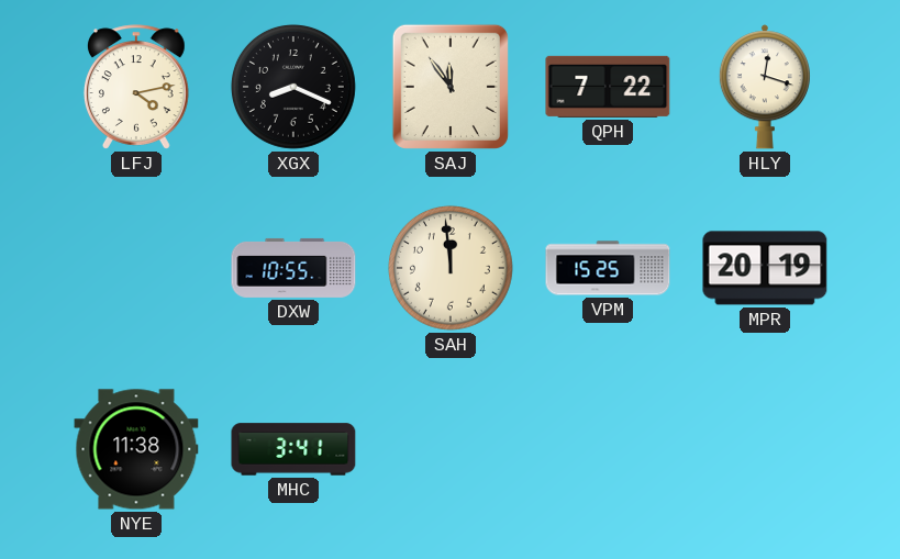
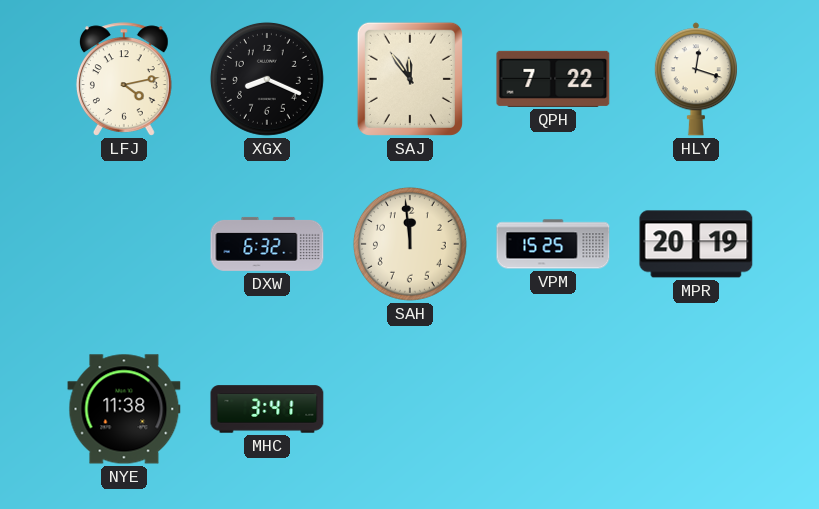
DXW: 10:55 -> 6:32
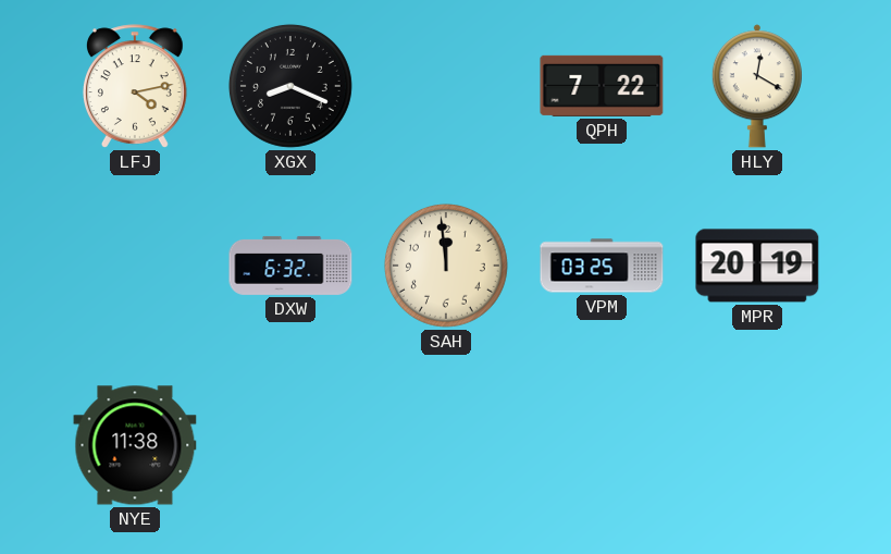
SAJ: 11:54 -> none
HLY: 12:18 -> 12:20
VPM: 15:25 -> 03:25
MHC: 3:41 -> none
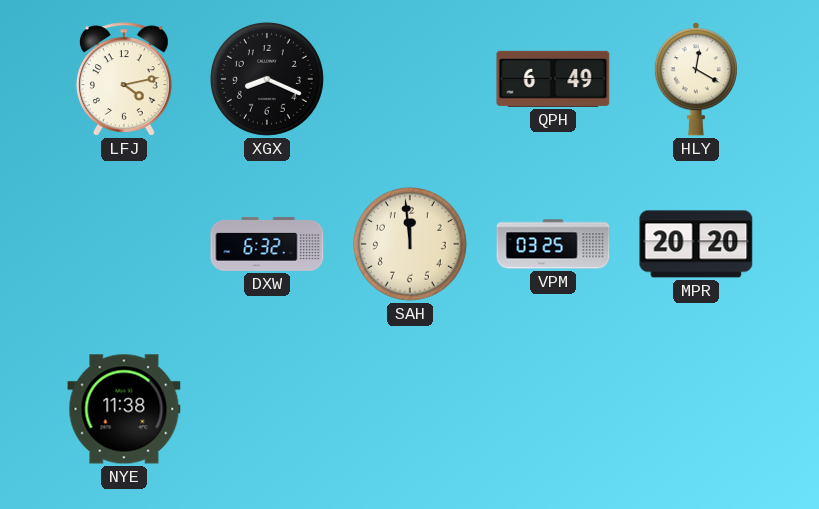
QPH: 7:22 -> 6:49
MPR: 20:19 -> 20:20
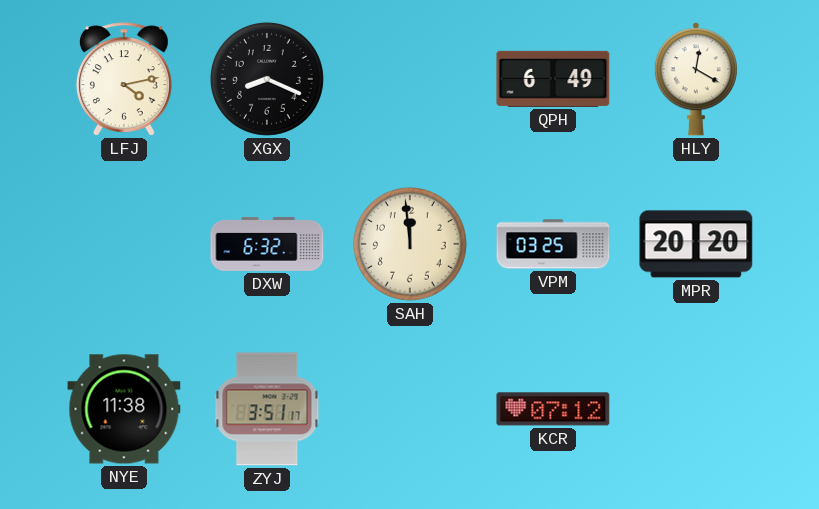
ZYJ: none -> 3:51
KCR: none -> 07:12
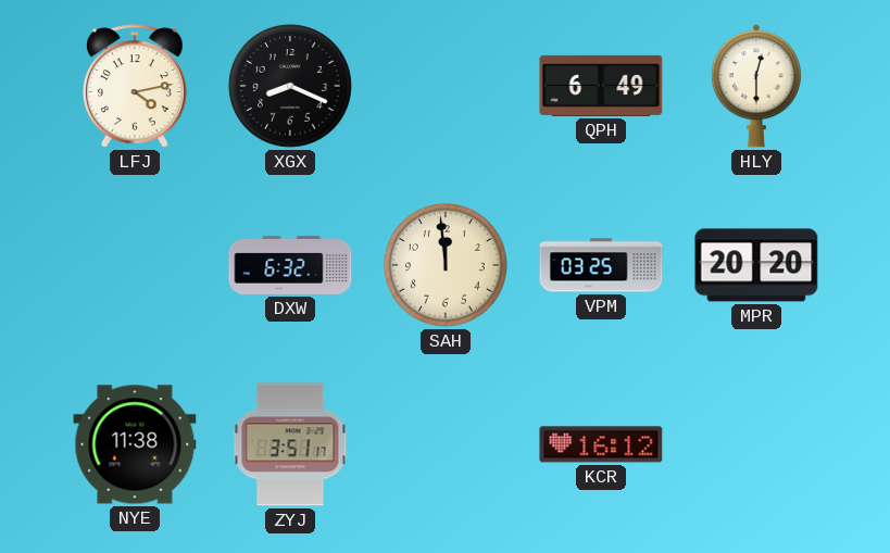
HLY: 12:20 -> 12:30
KCR: 07:12 -> 16:12
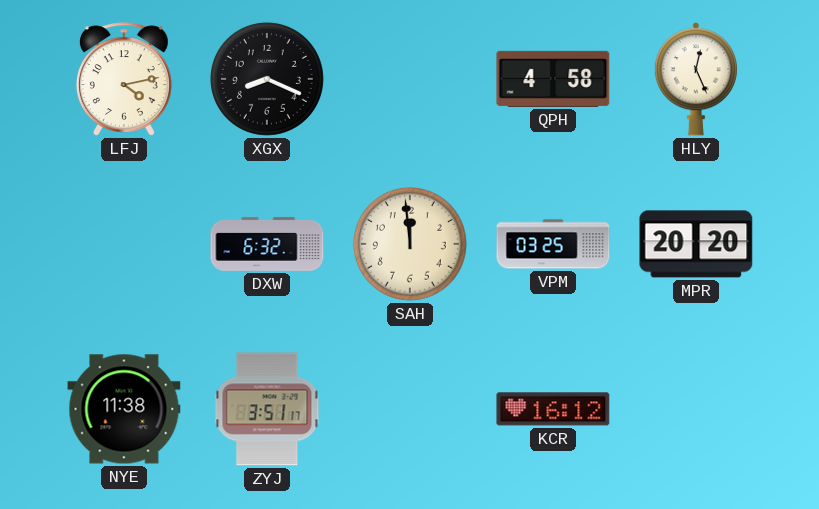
QPH: 6:49 -> 4:58
HLY: 12:30 -> 12:26
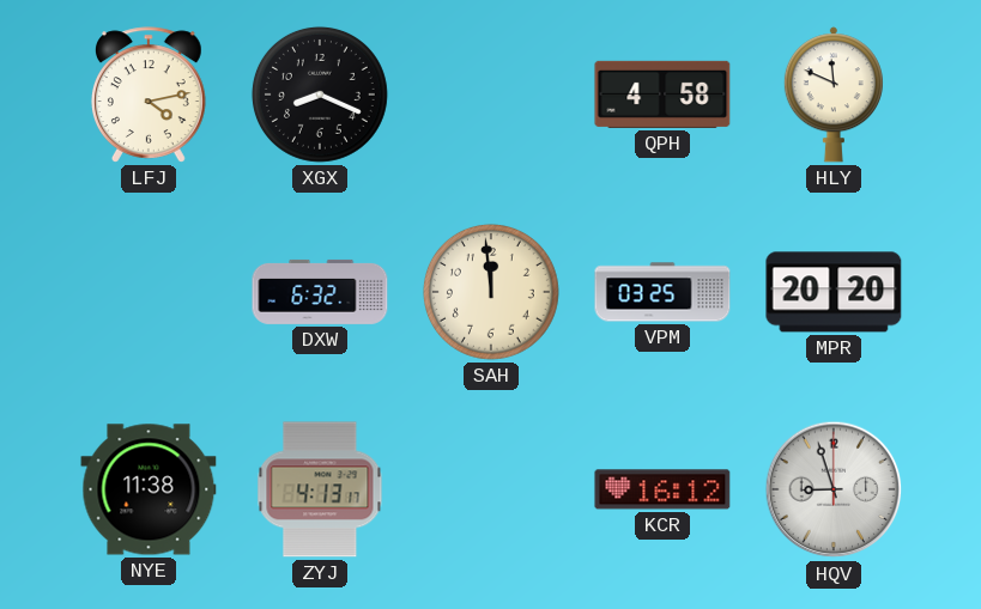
HLY: 12:26 -> 11:49
ZYJ: 3:51 -> 4:13
HQV: none -> 8:57
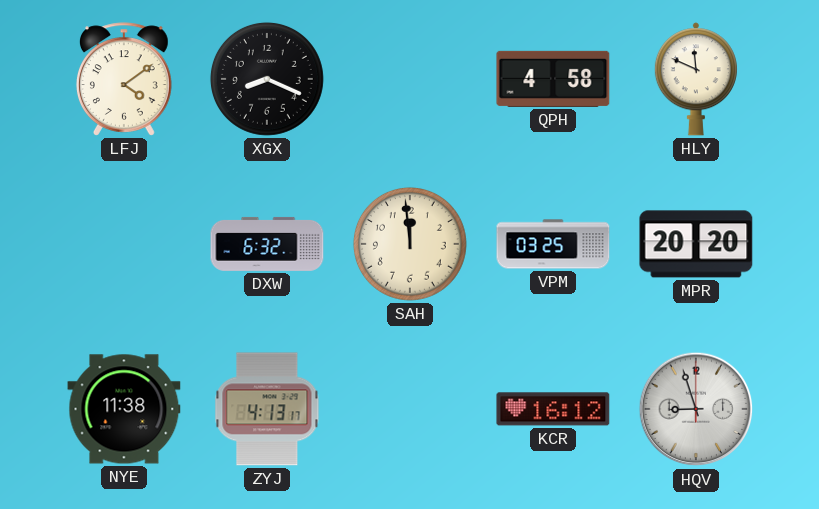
LFJ: 4:13 -> 4:09
